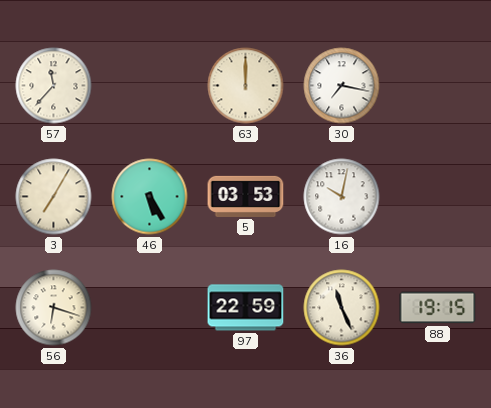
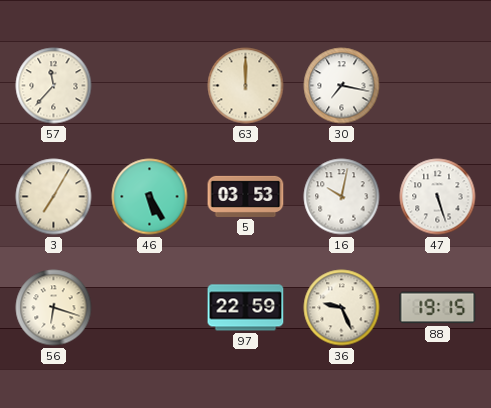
47: none -> 5:27
36: 11:26 -> 9:26
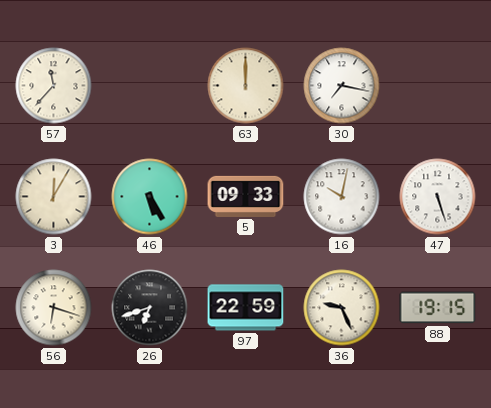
3: 7:05 -> 12:05
5: 03:53 -> 09:33
26: none -> 6:42
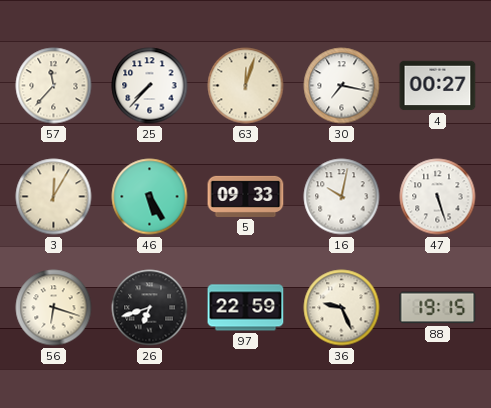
25: none -> 7:37
63: 12:00 -> 12:03
4: none -> 00:27
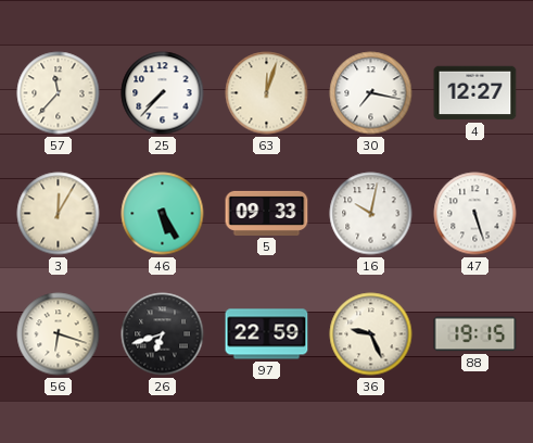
4: 00:27 -> 12:27
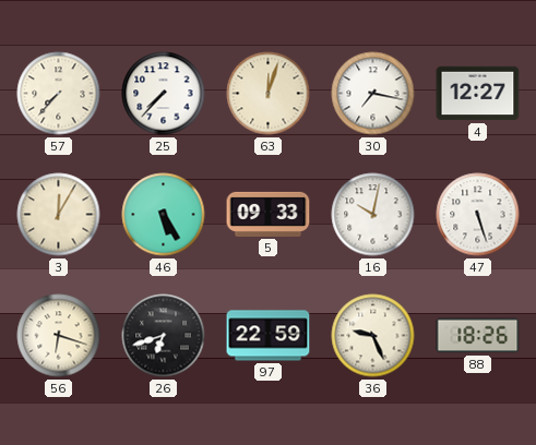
57: 11:37 -> 7:37
88: 19:15 -> 18:26
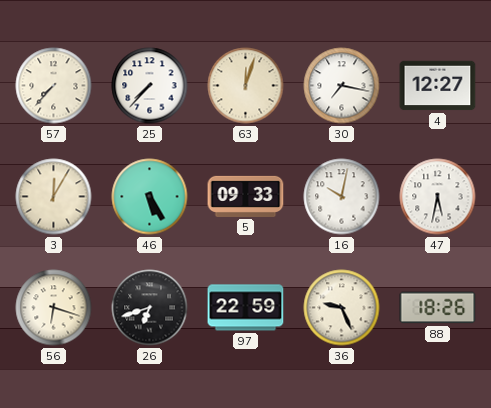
47: 5:27 -> 5:32
